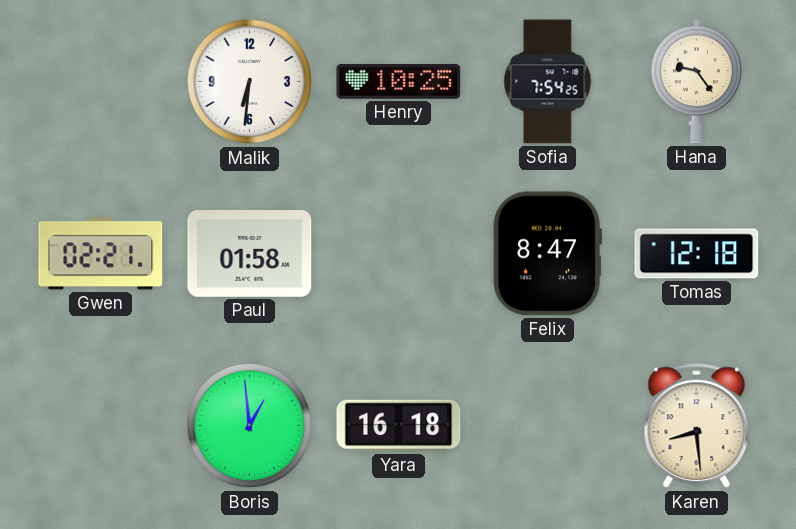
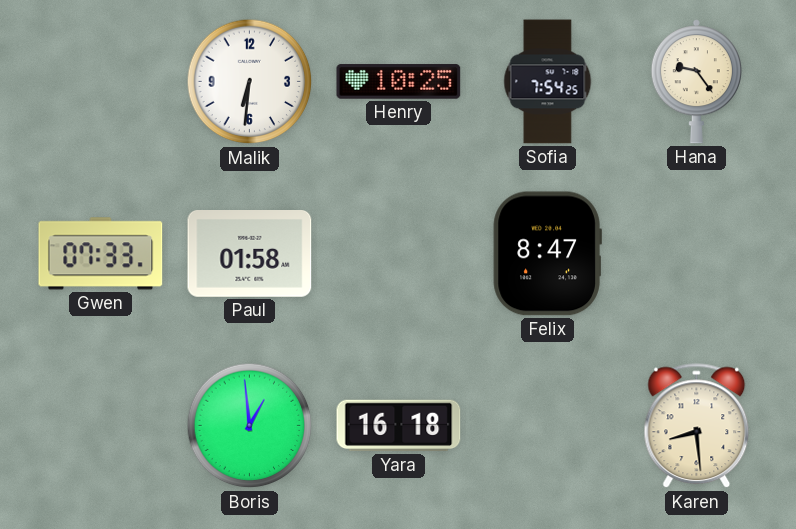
Gwen: 02:21 -> 07:33
Tomas: 12:18 -> none
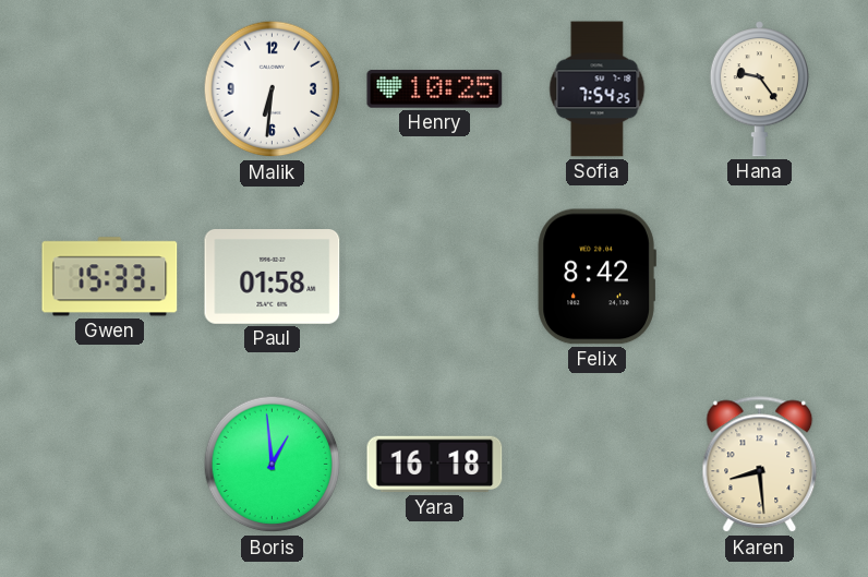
Gwen: 07:33 -> 15:33
Felix: 8:47 -> 8:42
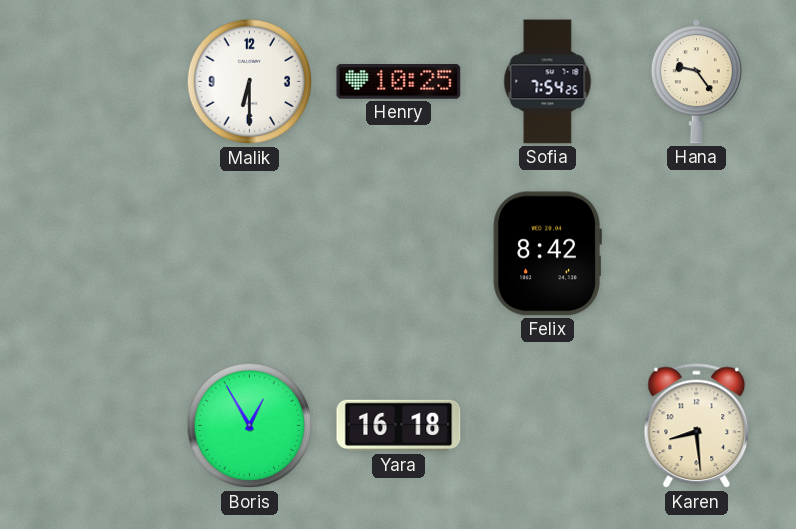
Malik: 6:31 -> 6:30
Gwen: 15:33 -> none
Paul: 01:58 -> none
Boris: 12:59 -> 12:55
